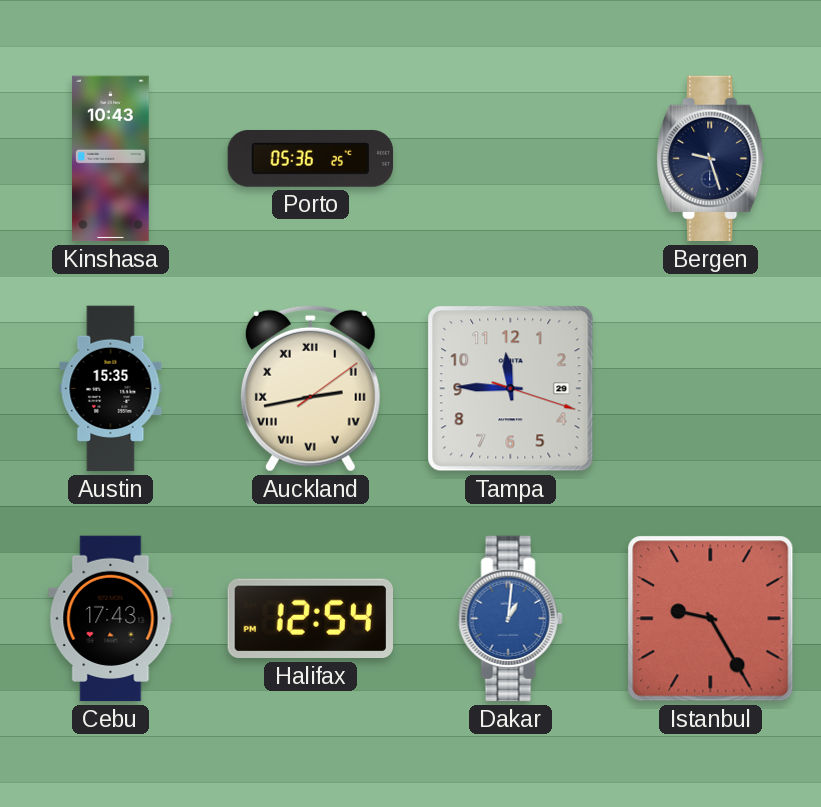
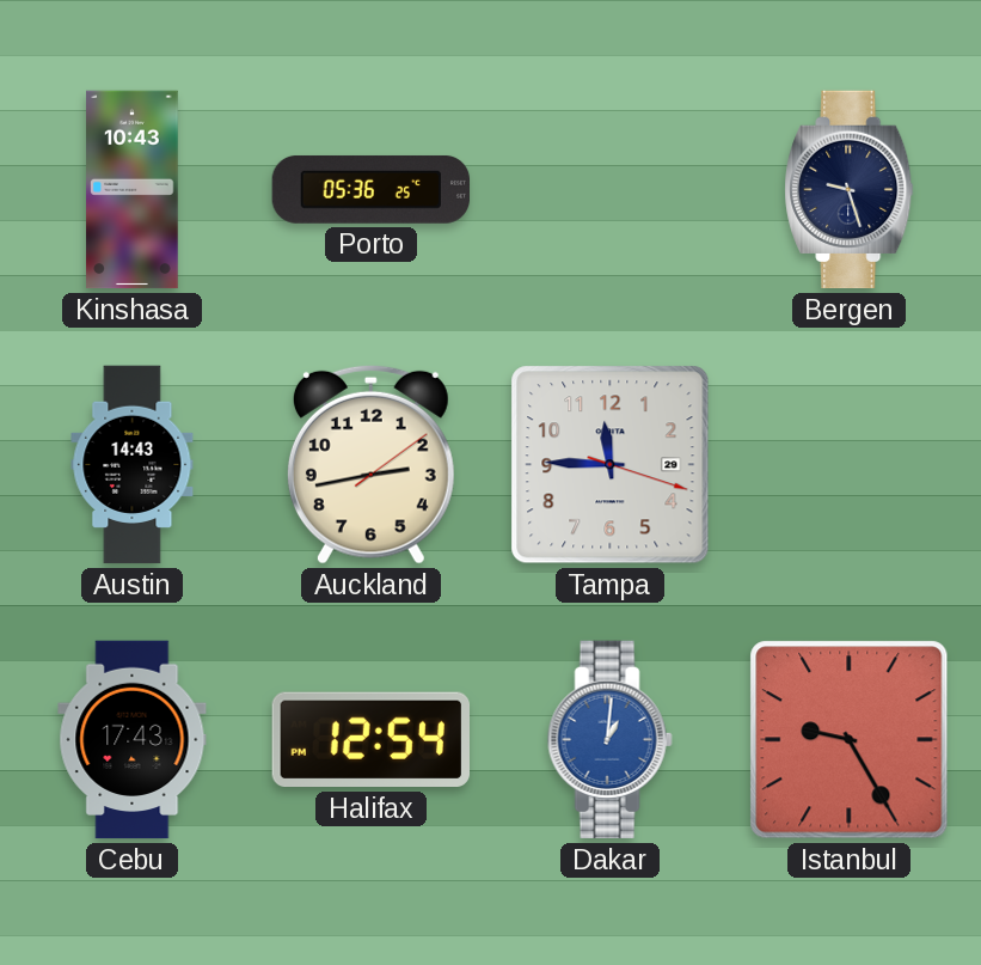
Austin: 15:35 -> 14:43
Auckland numerals: Roman -> Arabic
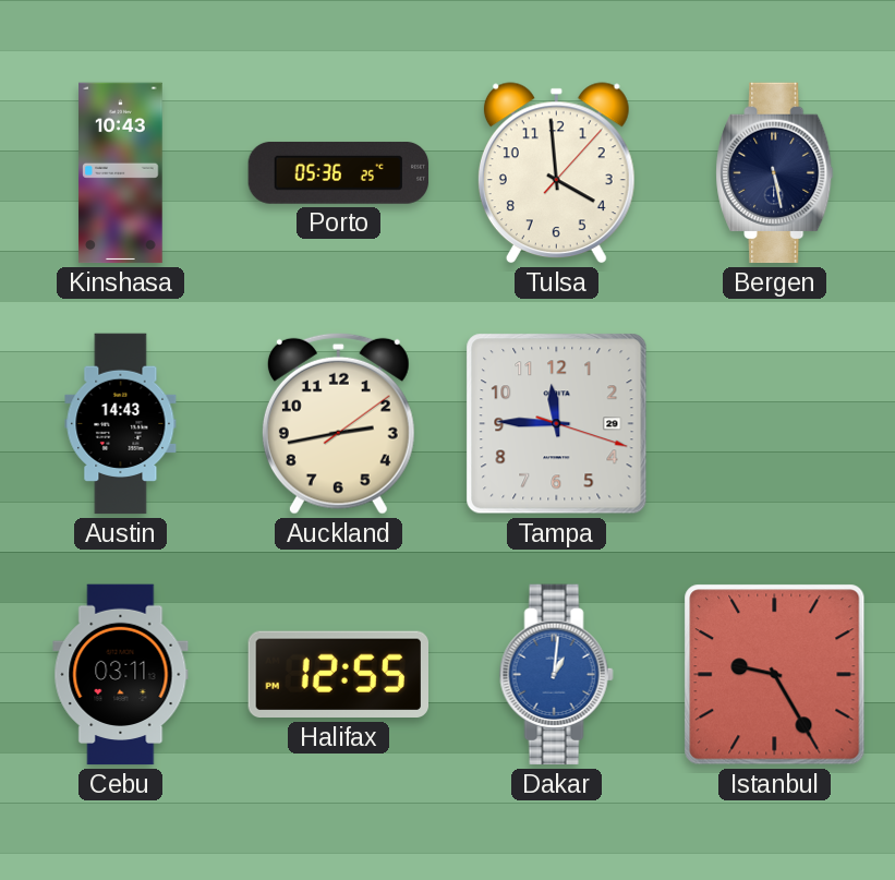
Tulsa: none -> 3:59
Bergen: 9:27 -> 5:28
Cebu: 17:43 -> 03:11
Halifax: 12:54 -> 12:55
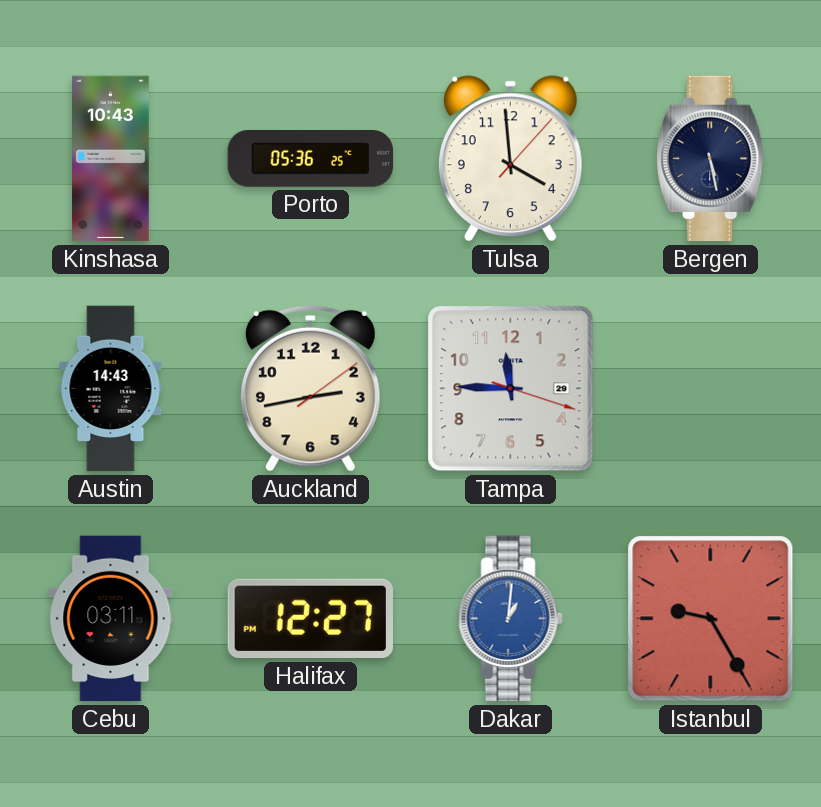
Halifax: 12:55 -> 12:27
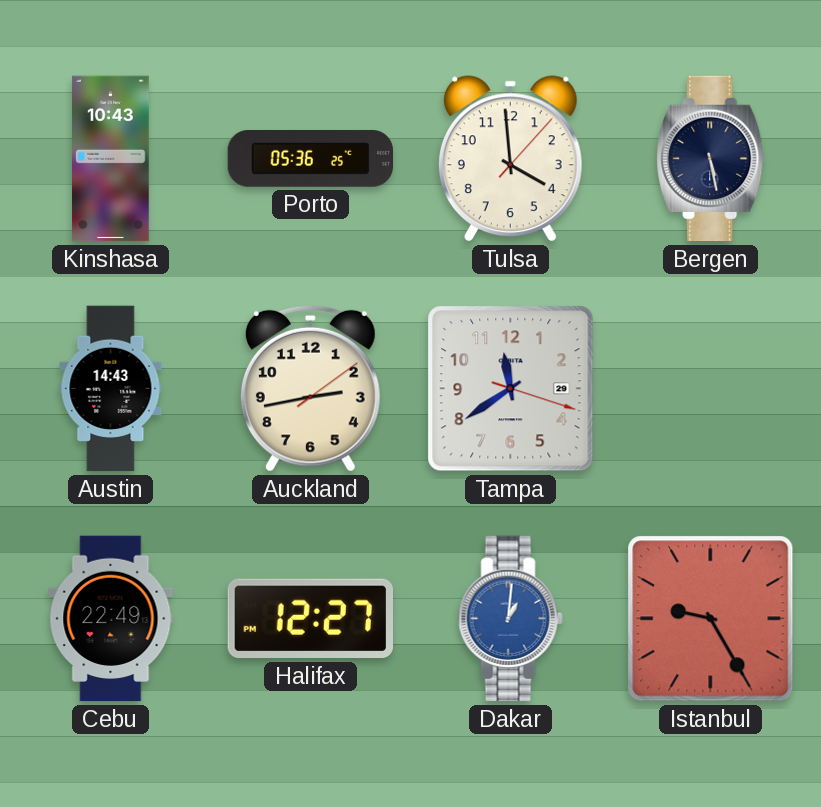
Tampa: 11:45 -> 11:39
Cebu: 03:11 -> 22:49
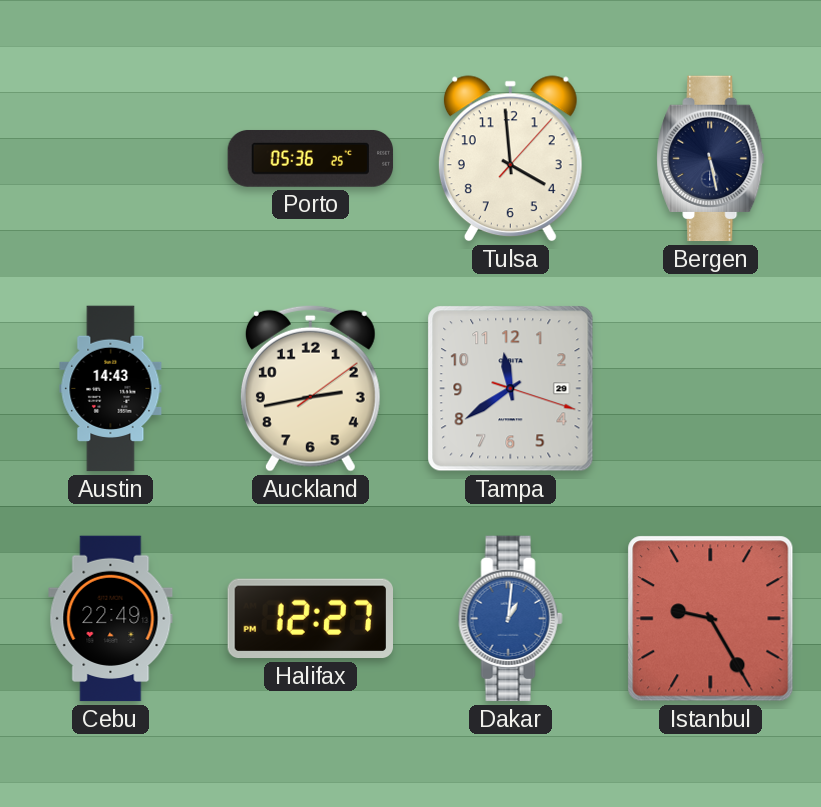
Kinshasa: 10:43 -> none
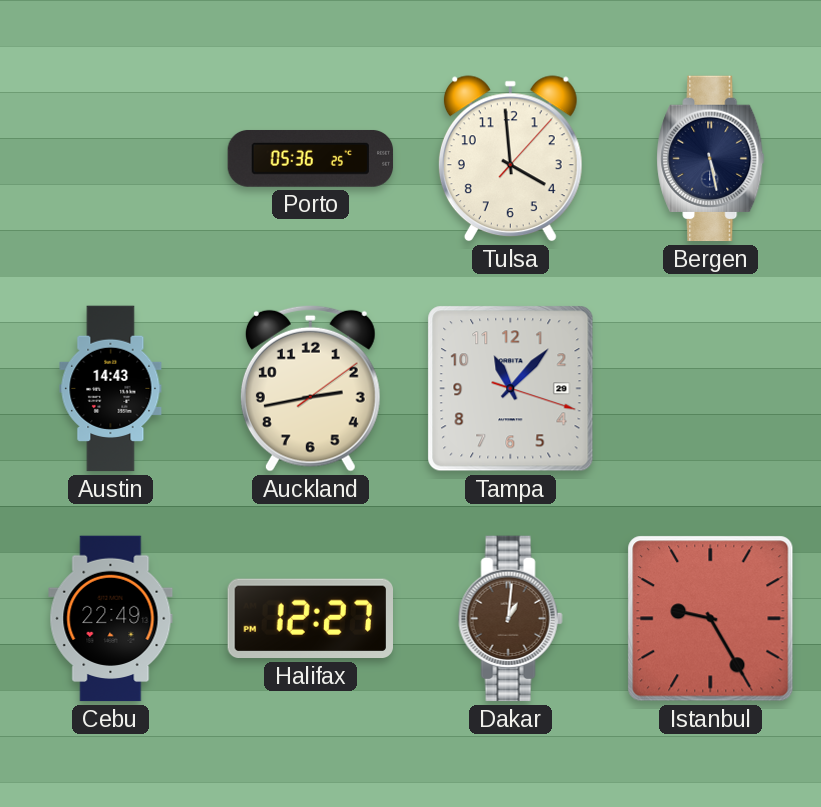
Tampa: 11:39 -> 11:07
Dakar dial: blue -> brown
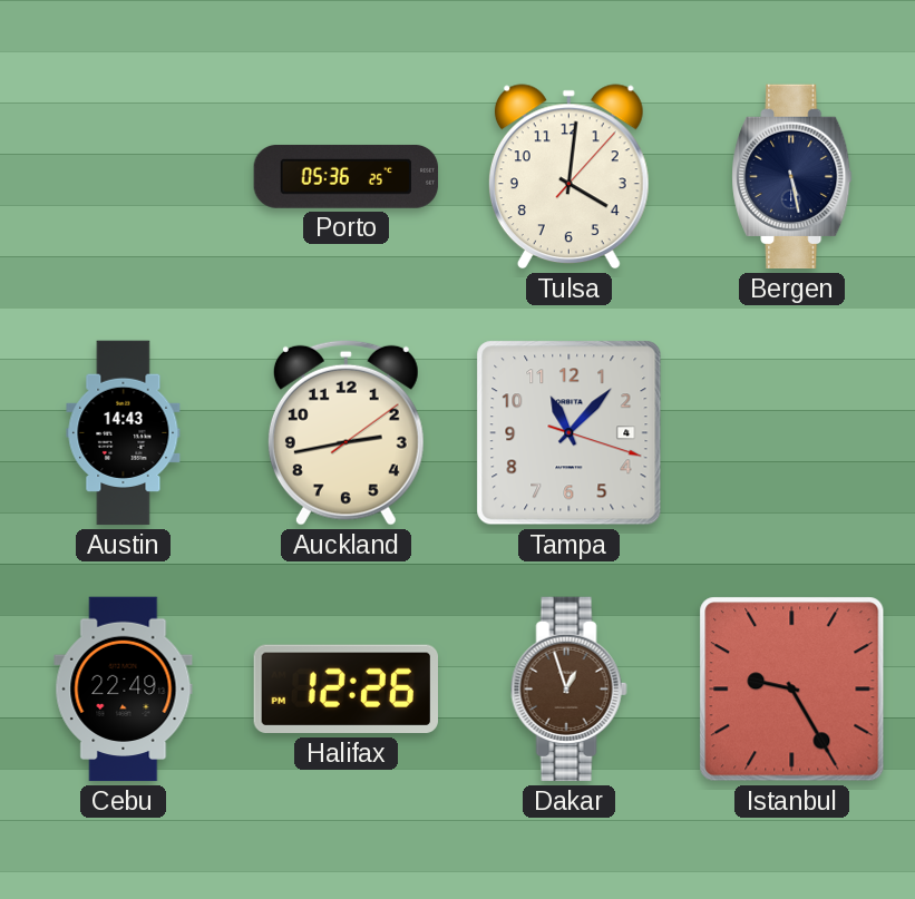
Tulsa: 3:59 -> 4:01
Tampa date: 29 -> 4
Halifax: 12:27 -> 12:26
Dakar: 1:01 -> 12:57
